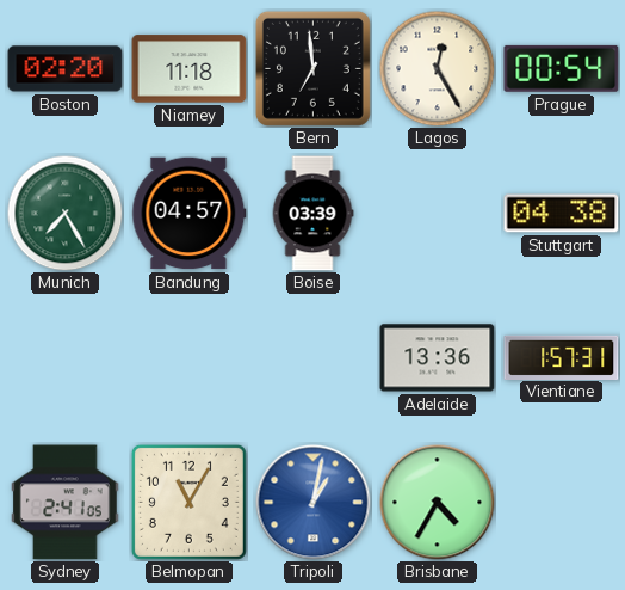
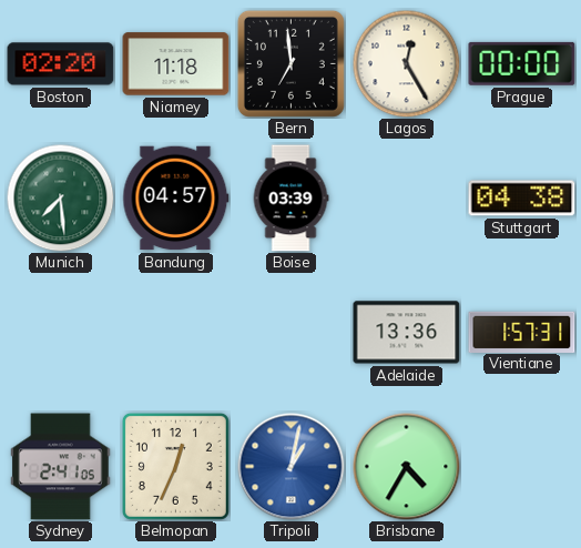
Prague: 00:54 -> 00:00
Munich: 7:25 -> 7:29
Belmopan: 11:05 -> 12:34
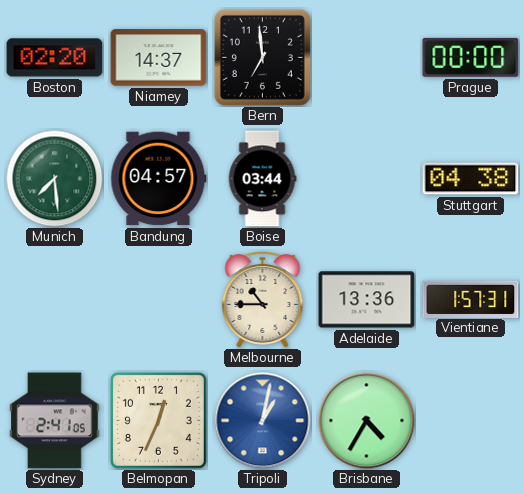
Niamey: 11:18 -> 14:37
Lagos: 12:25 -> none
Boise: 03:39 -> 03:44
Melbourne: none -> 10:45
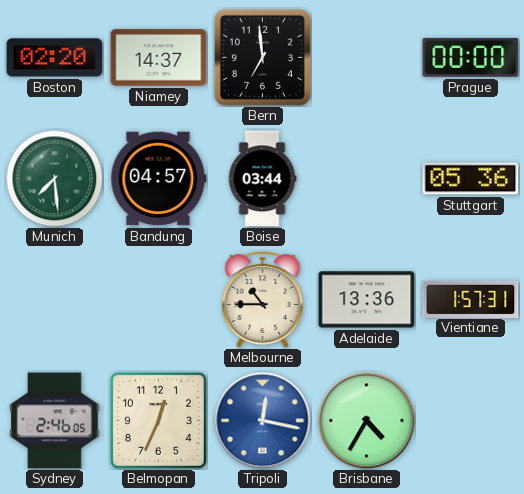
Stuttgart: 04:38 -> 05:36
Sydney: 2:41 -> 2:46
Tripoli: 1:02 -> 12:17
